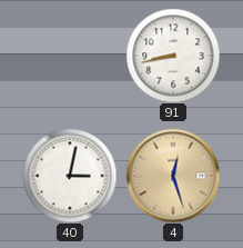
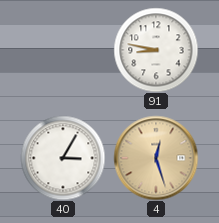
91: 8:43 -> 8:47
40: 3:02 -> 3:05
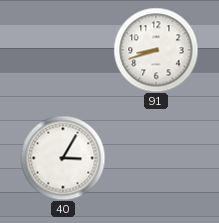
91: 8:47 -> 8:42
4: 12:27 -> none
